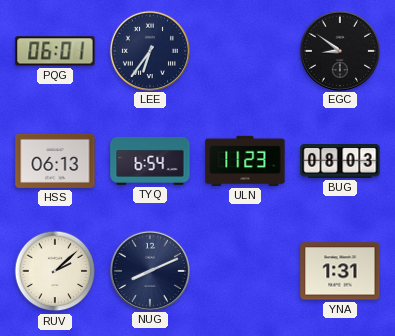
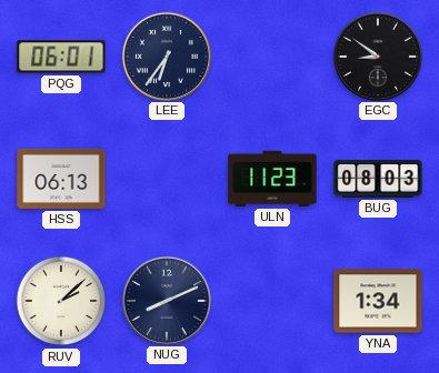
TYQ: 6:54 -> none
YNA: 1:31 -> 1:34
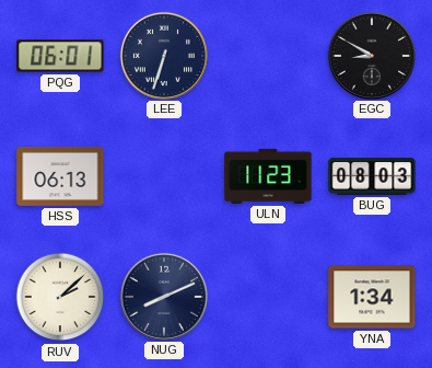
LEE: 6:36 -> 6:33
EGC: 8:51 -> 8:50
